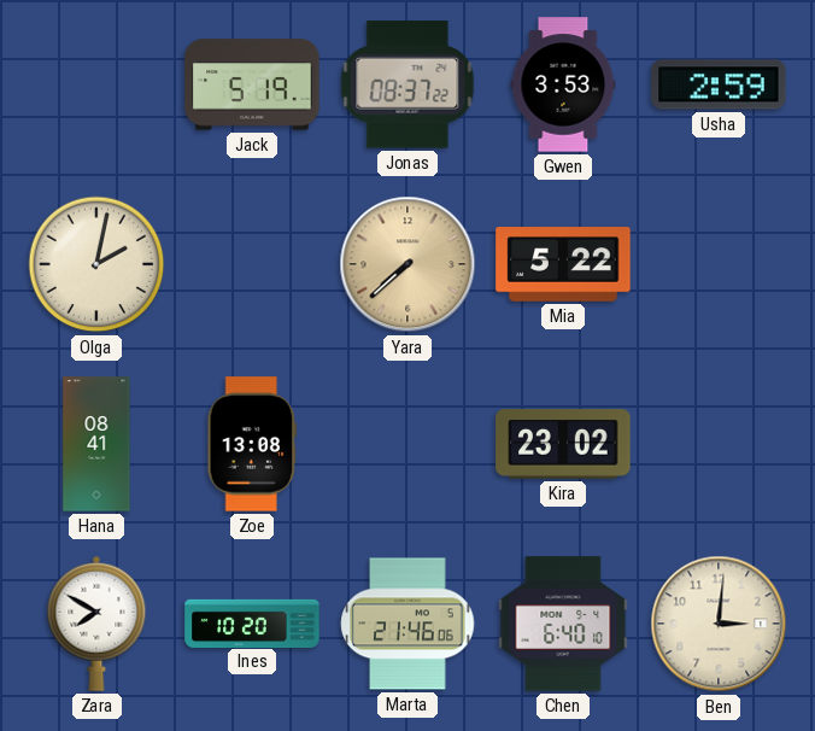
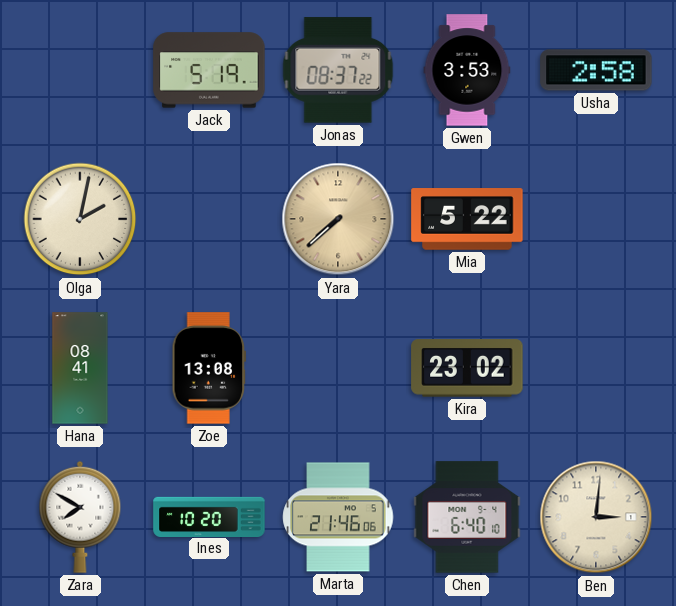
Usha: 2:59 -> 2:58
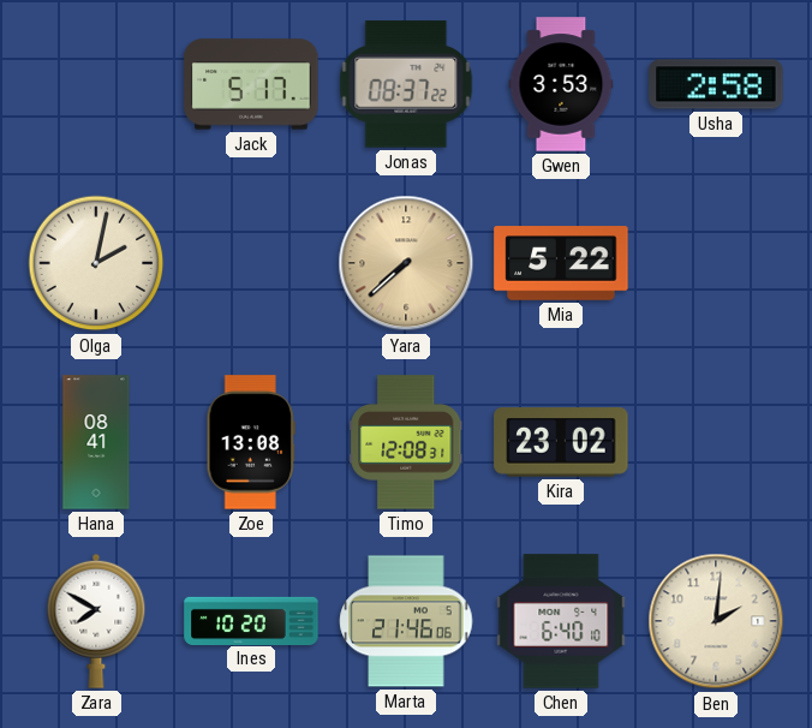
Jack: 5:19 -> 5:17
Timo: none -> 12:08
Ben: 3:01 -> 2:01
